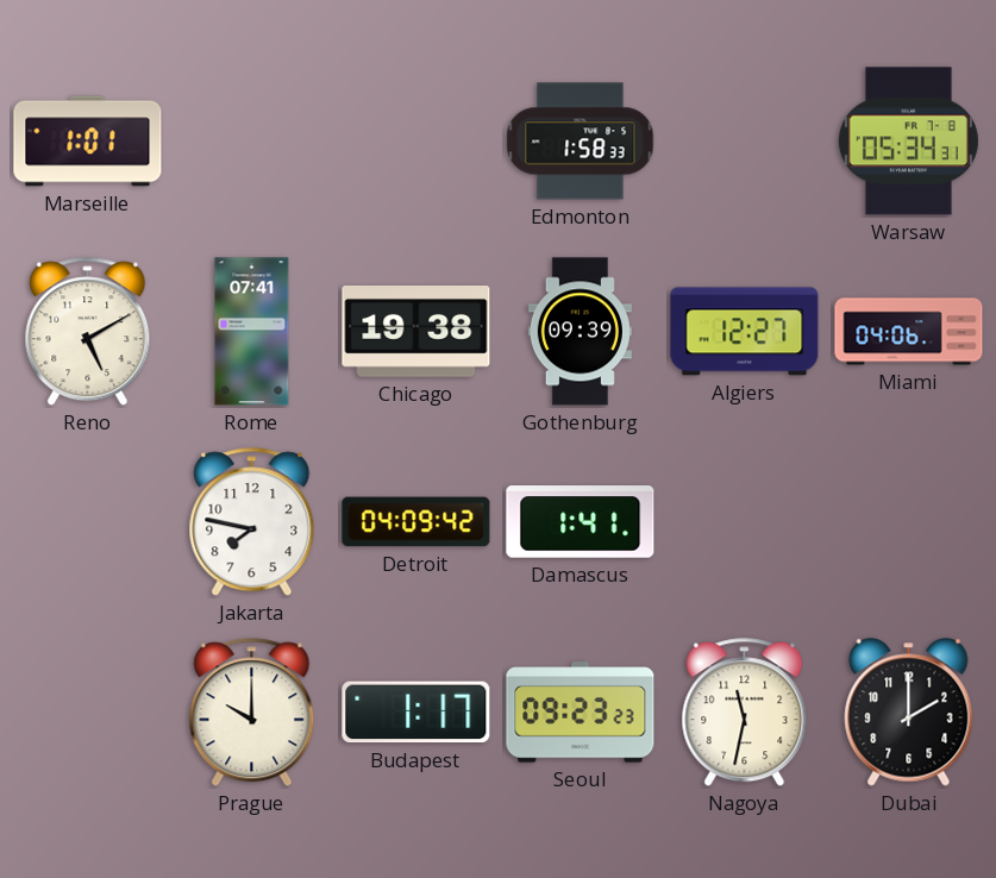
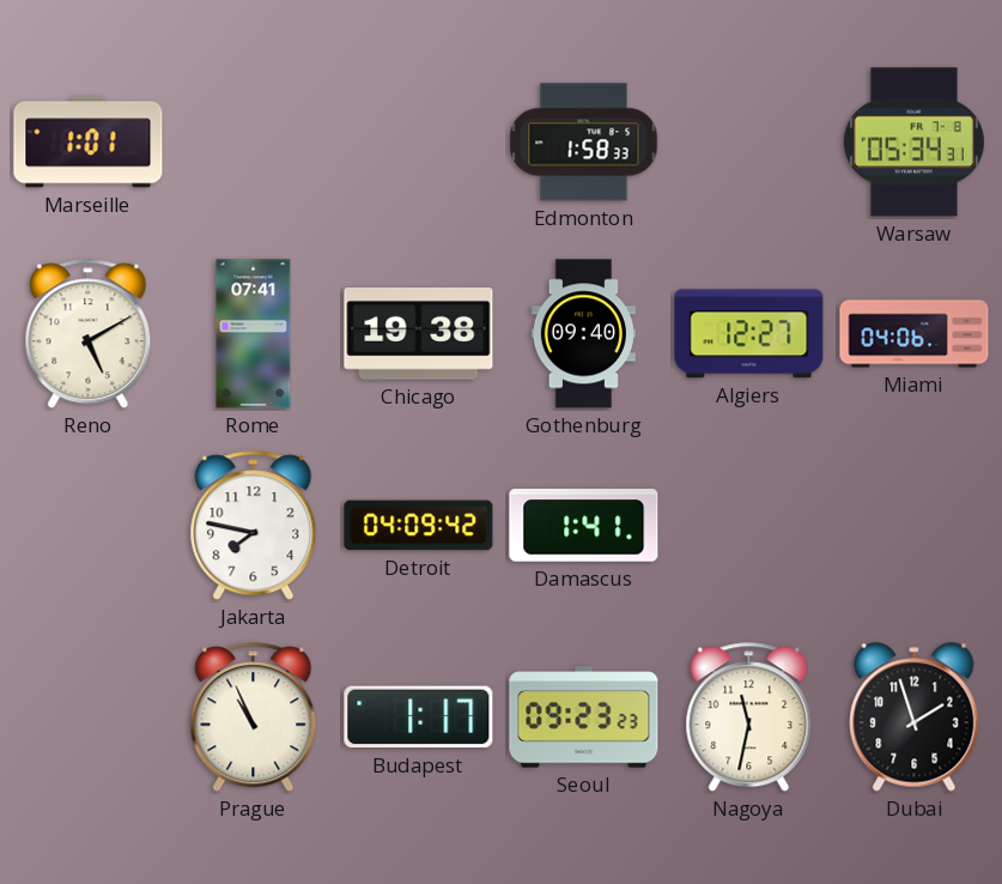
Gothenburg: 09:39 -> 09:40
Prague: 10:00 -> 10:56
Dubai: 2:00 -> 1:57
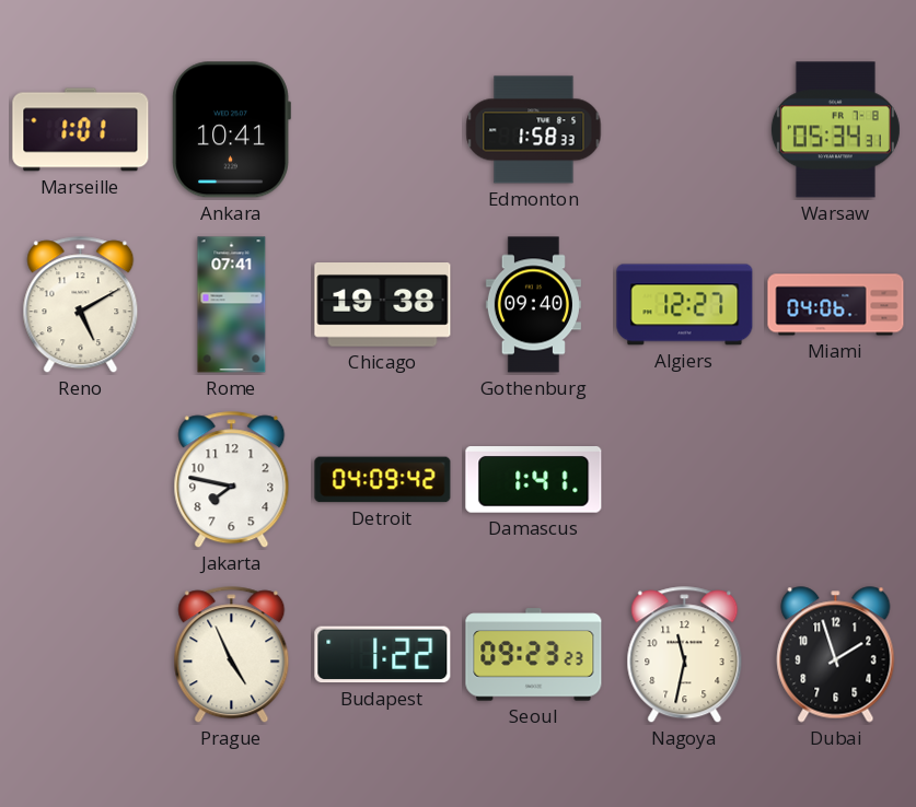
Ankara: none -> 10:41
Prague: 10:56 -> 4:56
Budapest: 1:17 -> 1:22
